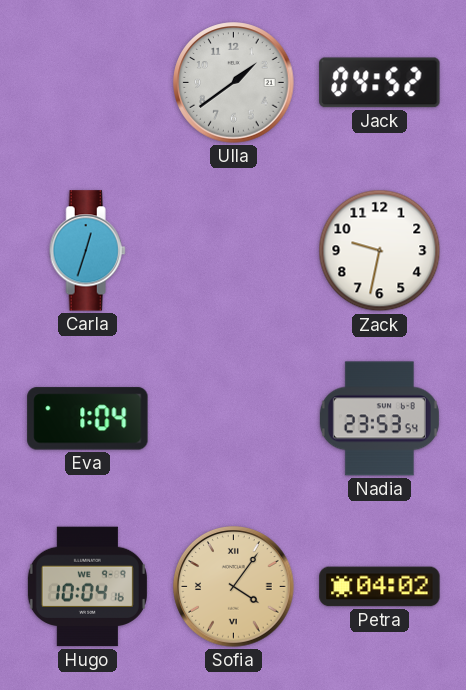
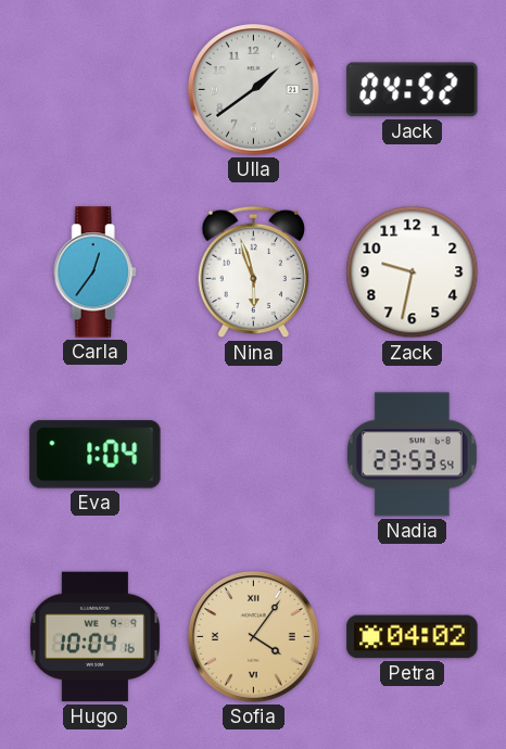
Carla: 12:33 -> 12:36
Nina: none -> 5:57
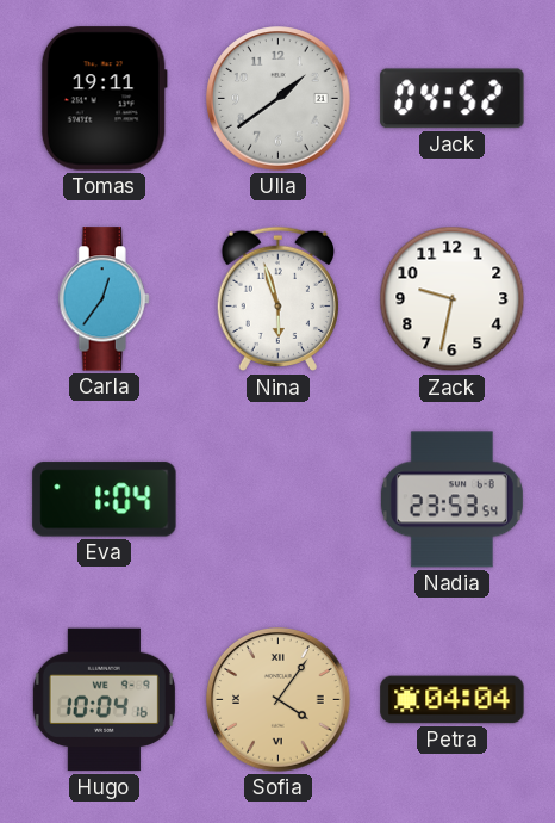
Tomas: none -> 19:11
Petra: 04:02 -> 04:04
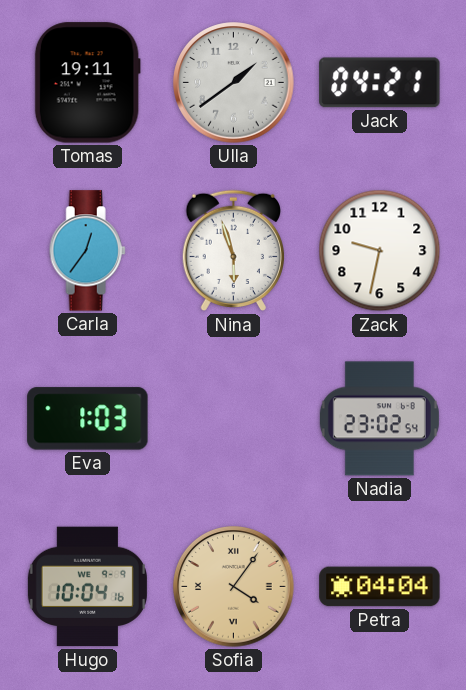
Jack: 04:52 -> 04:21
Eva: 1:04 -> 1:03
Nadia: 23:53 -> 23:02
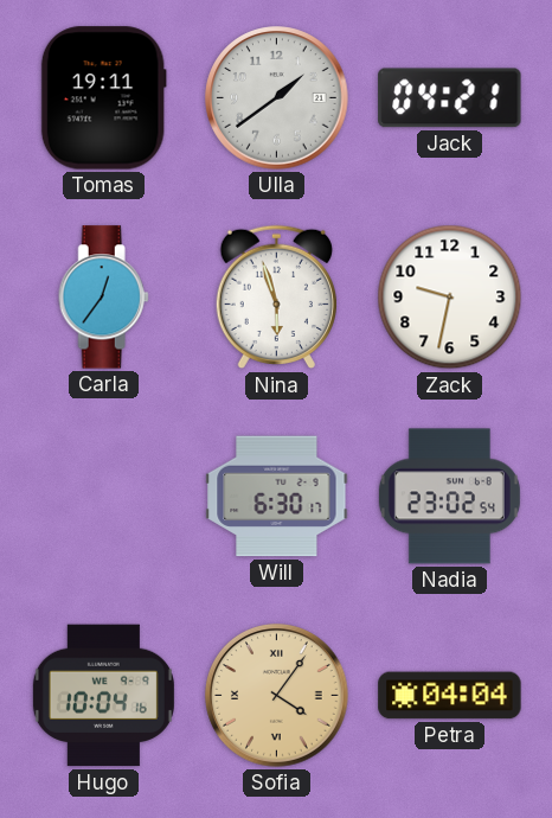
Eva: 1:03 -> none
Will: none -> 6:30
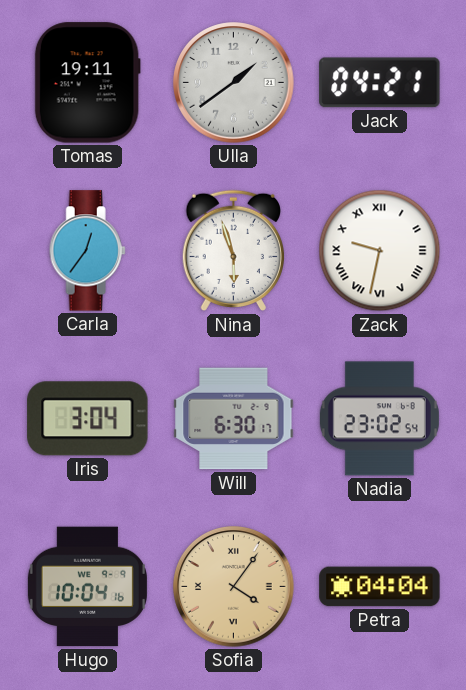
Zack numerals: Arabic -> Roman
Iris: none -> 3:04
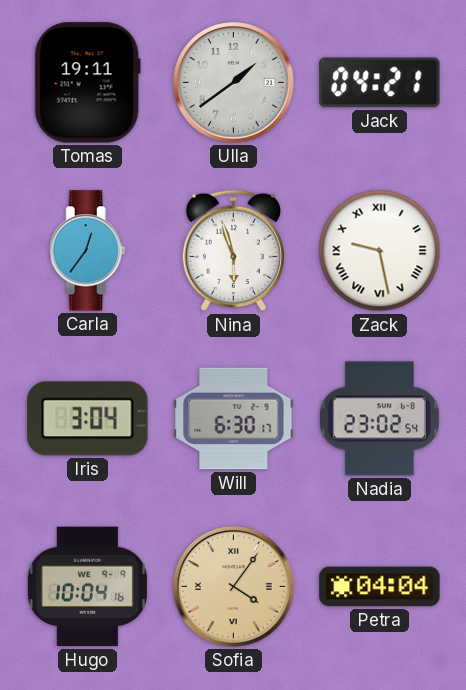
Zack: 9:32 -> 9:28
